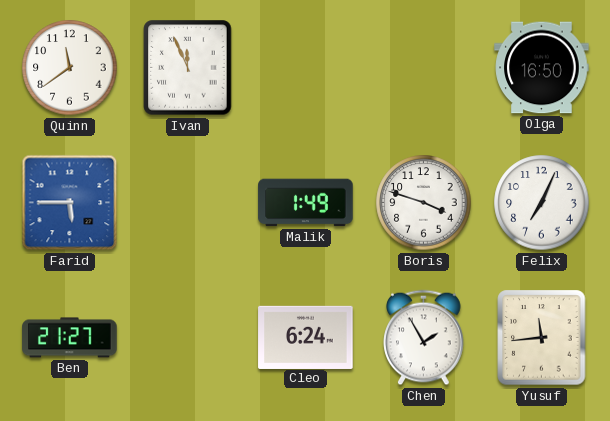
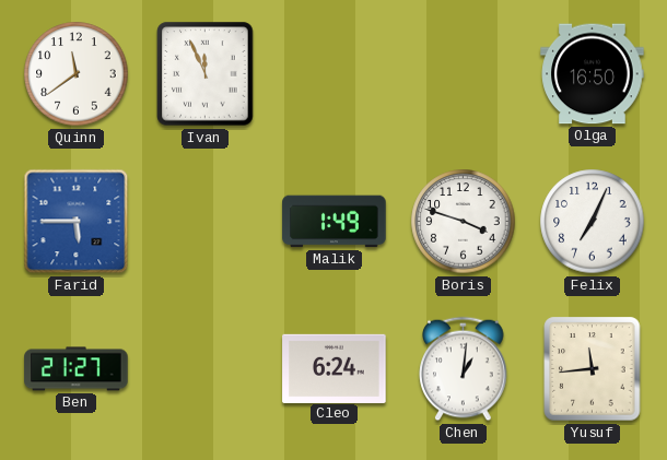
Chen: 1:55 -> 1:01
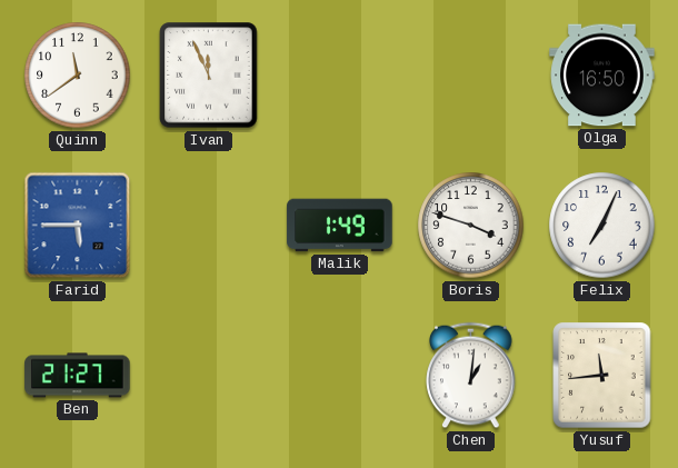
Cleo: 6:24 -> none
